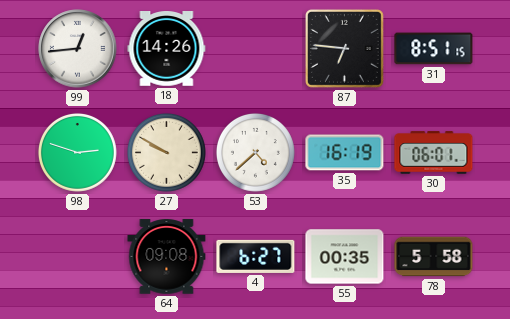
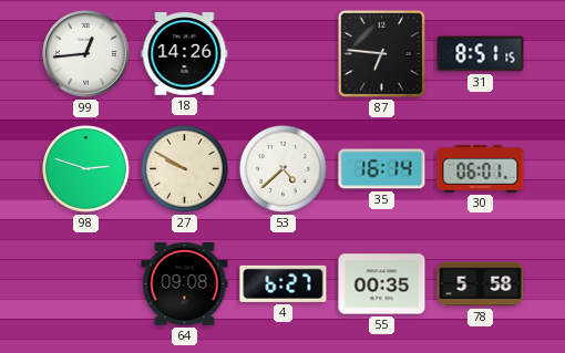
35: 16:19 -> 16:14
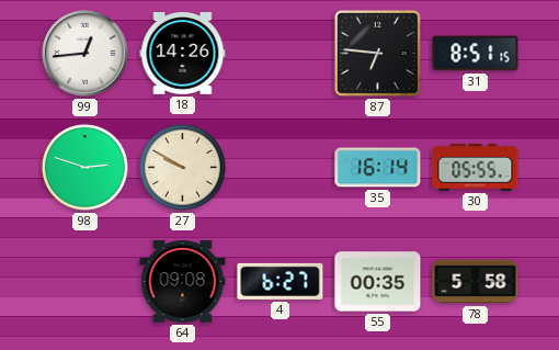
53: 4:38 -> none
30: 06:01 -> 05:55
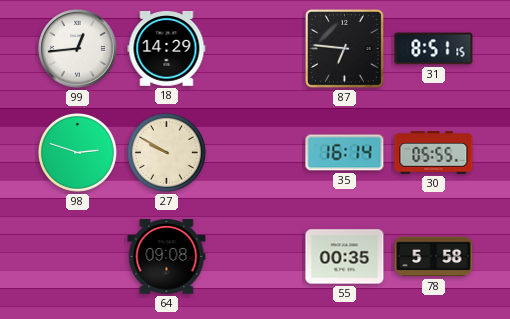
18: 14:26 -> 14:29
4: 6:27 -> none
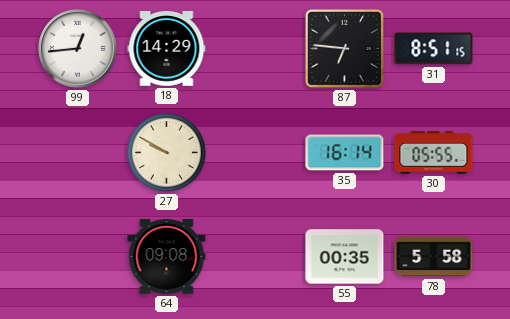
98: 2:48 -> none
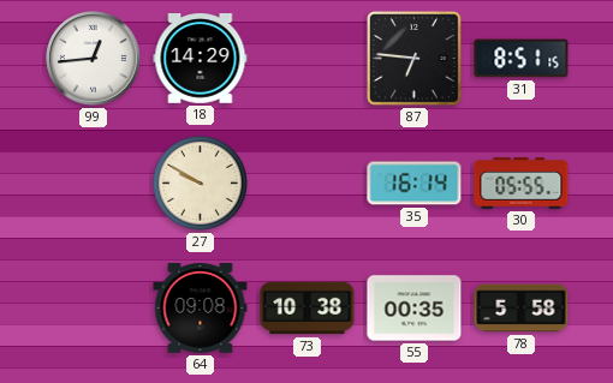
73: none -> 10:38
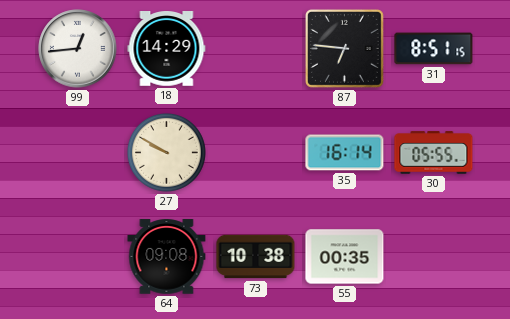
78: 5:58 -> none
